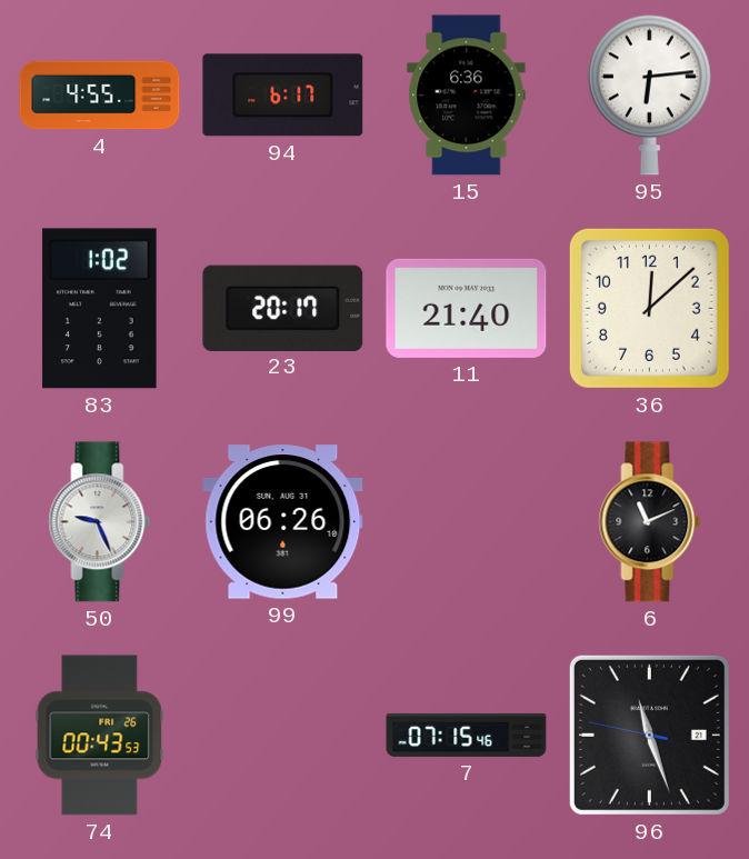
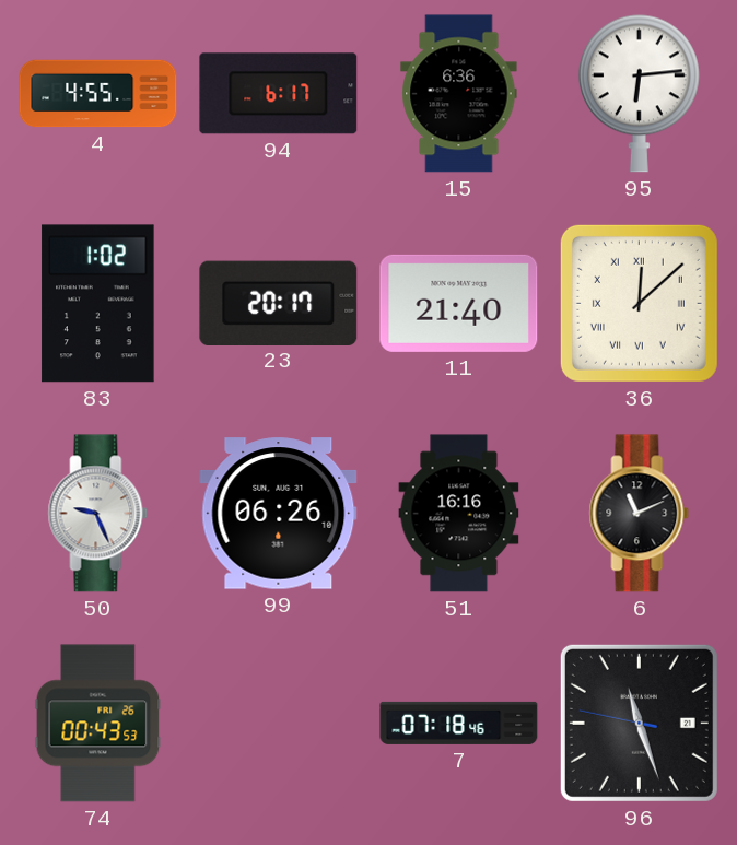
36 numerals: Arabic -> Roman
51: none -> 16:16
7: 07:15 -> 07:18
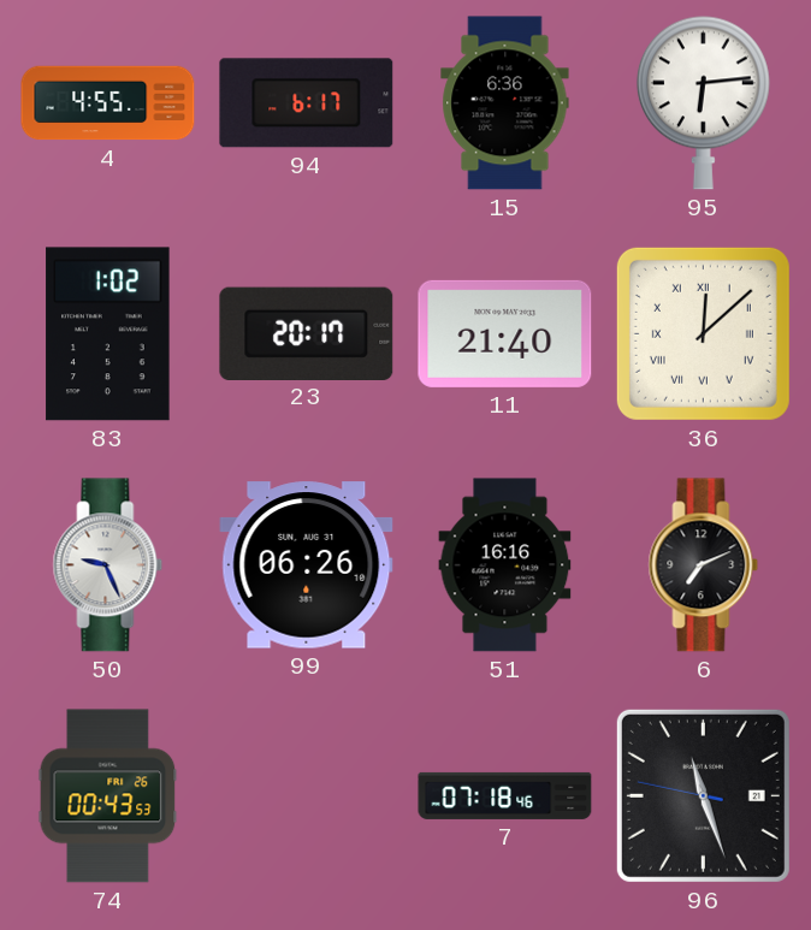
6: 11:11 -> 7:11
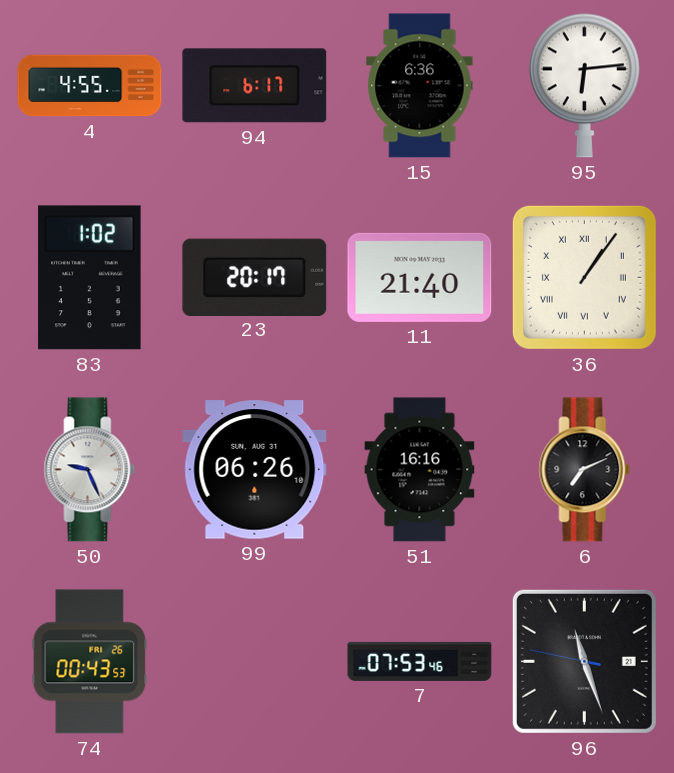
36: 12:08 -> 1:06
7: 07:18 -> 07:53
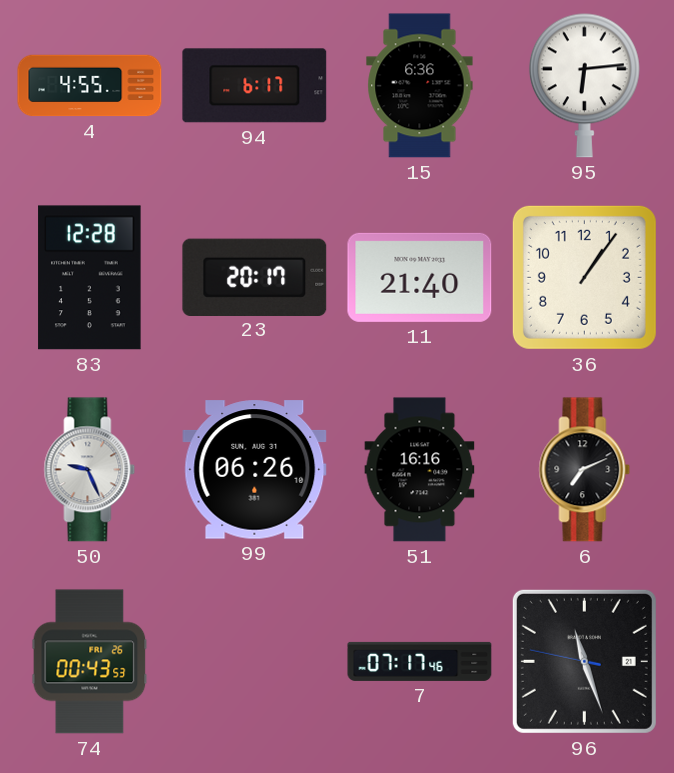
83: 1:02 -> 12:28
36 numerals: Roman -> Arabic
7: 07:53 -> 07:17
